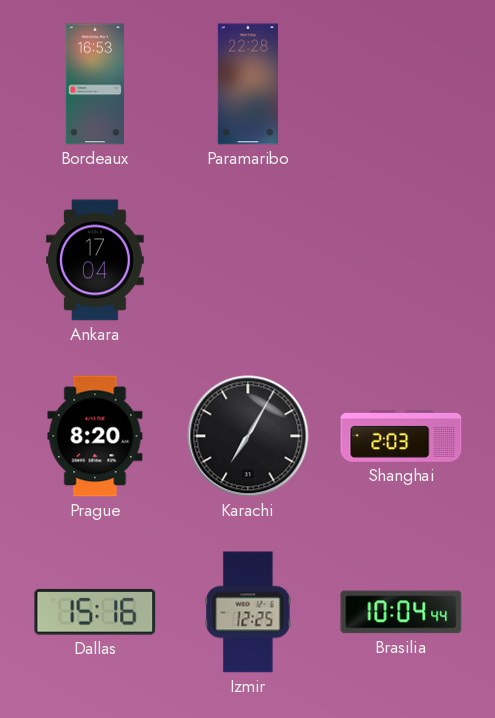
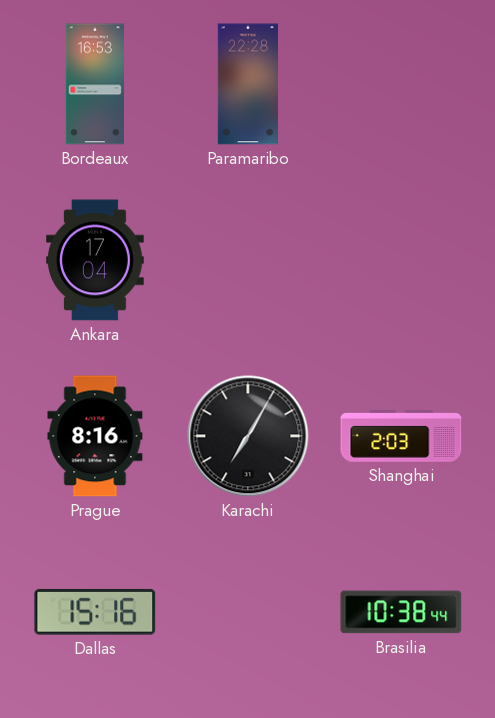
Prague: 8:20 -> 8:16
Izmir: 12:25 -> none
Brasilia: 10:04 -> 10:38
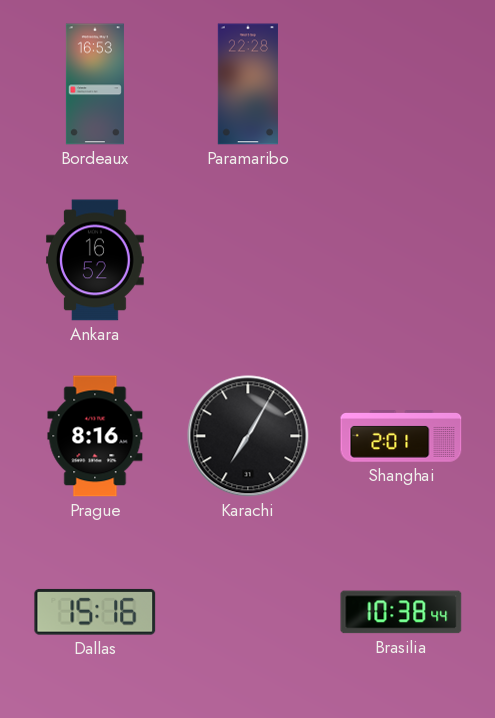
Ankara: 17:04 -> 16:52
Shanghai: 2:03 -> 2:01
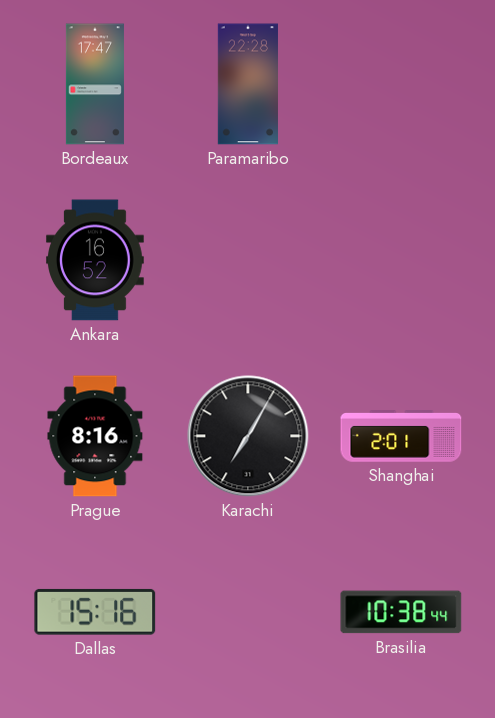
Bordeaux: 16:53 -> 17:47
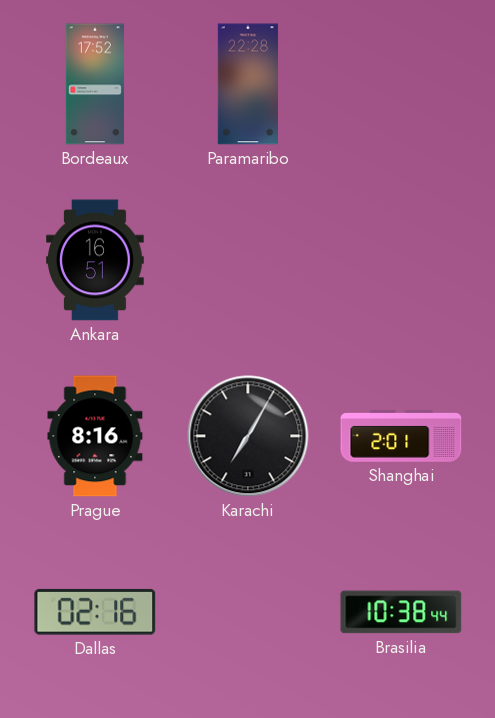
Bordeaux: 17:47 -> 17:52
Ankara: 16:52 -> 16:51
Dallas: 15:16 -> 02:16
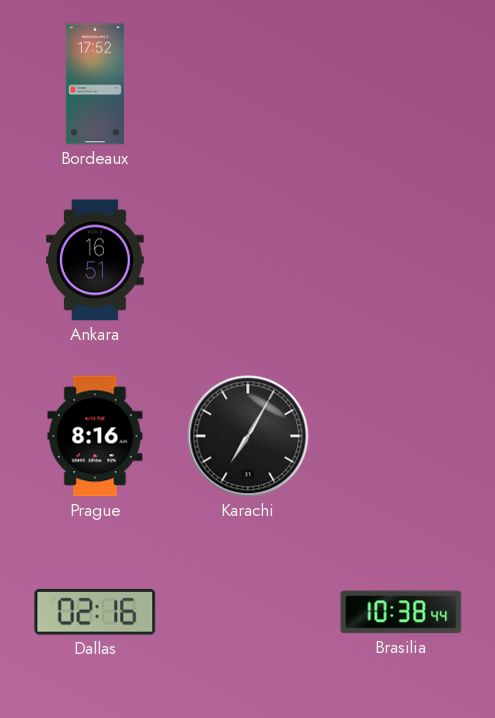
Paramaribo: 22:28 -> none
Shanghai: 2:01 -> none
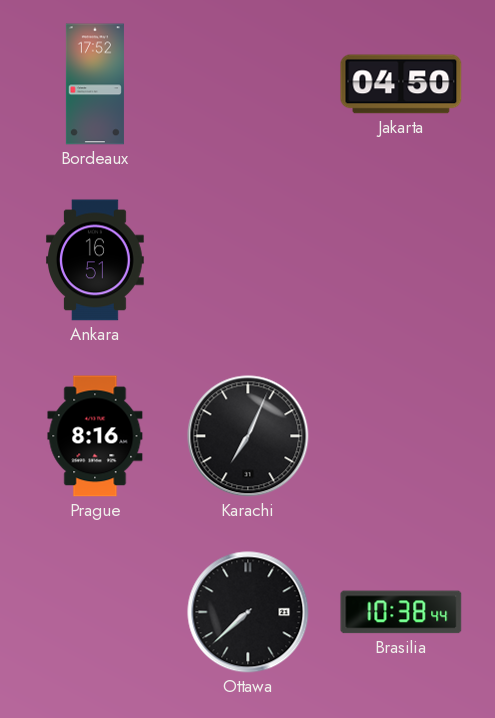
Jakarta: none -> 04:50
Karachi: 7:05 -> 7:04
Dallas: 02:16 -> none
Ottawa: none -> 7:38
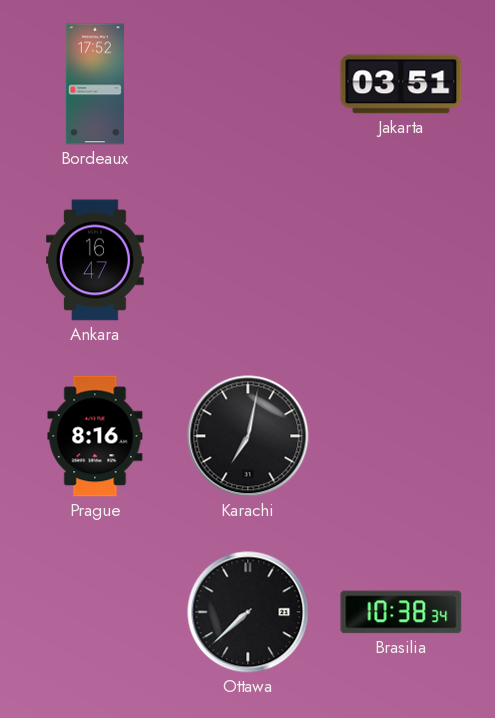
Jakarta: 04:50 -> 03:51
Ankara: 16:51 -> 16:47
Karachi: 7:04 -> 7:02
Brasilia: 10:38:44 -> 10:38:34
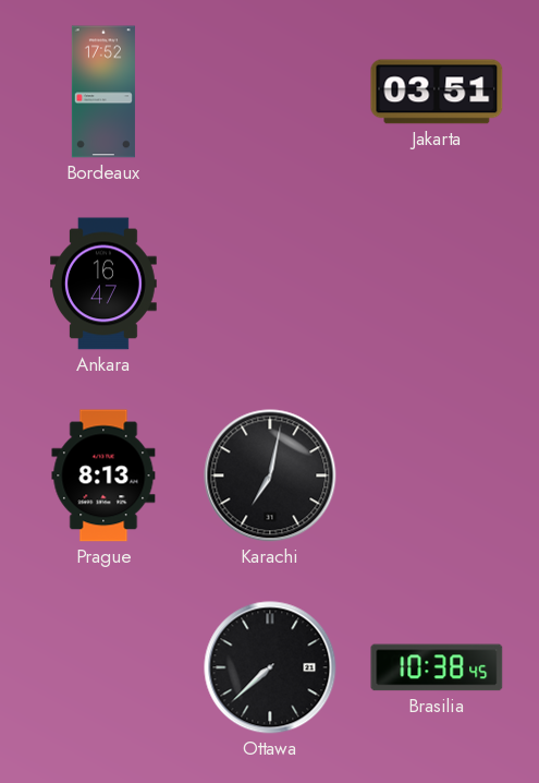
Prague: 8:16 -> 8:13
Brasilia: 10:38:34 -> 10:38:45
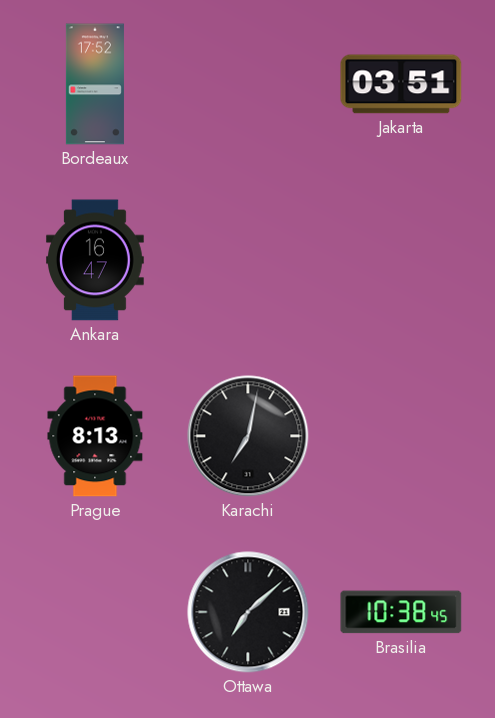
Ottawa: 7:38 -> 7:08
